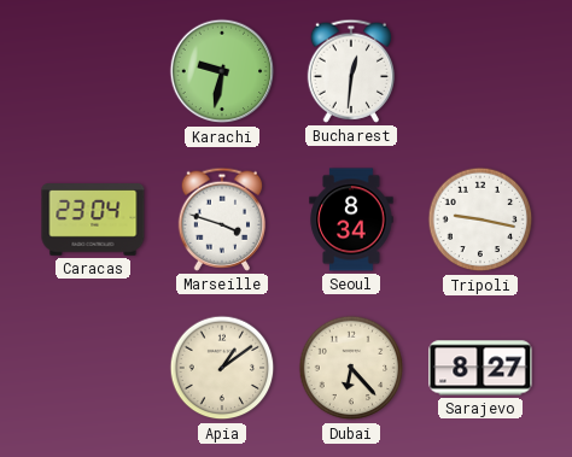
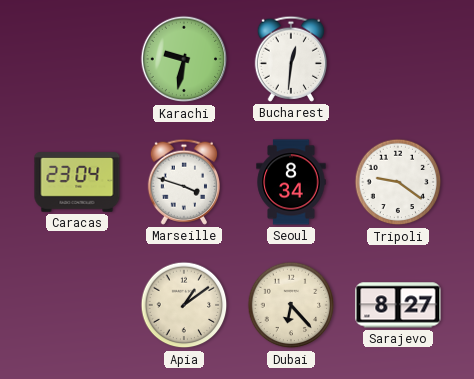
Tripoli: 9:17 -> 9:21
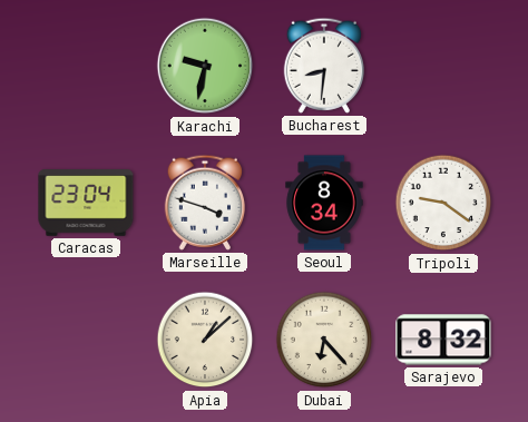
Bucharest: 12:31 -> 8:31
Apia: 1:09 -> 1:08
Sarajevo: 8:27 -> 8:32
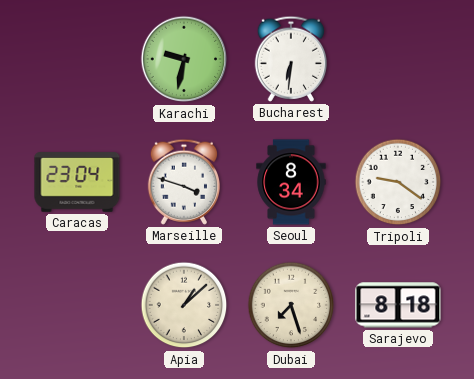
Bucharest: 8:31 -> 6:31
Dubai: 6:23 -> 7:27
Sarajevo: 8:32 -> 8:18
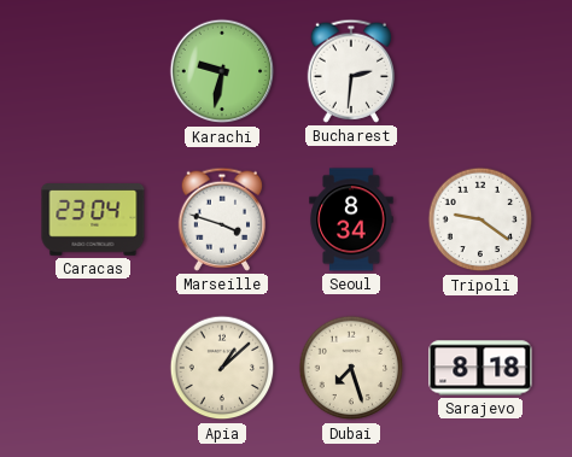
Bucharest: 6:31 -> 2:31
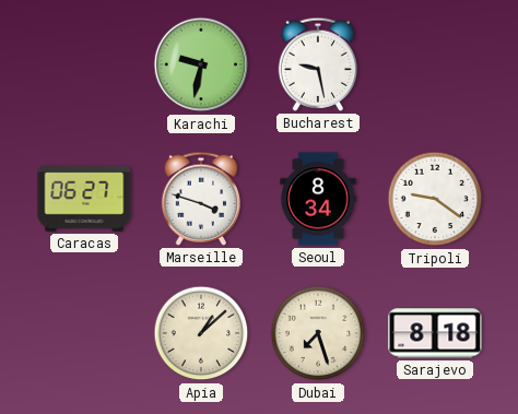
Bucharest: 2:31 -> 9:28
Caracas: 23:04 -> 06:27
